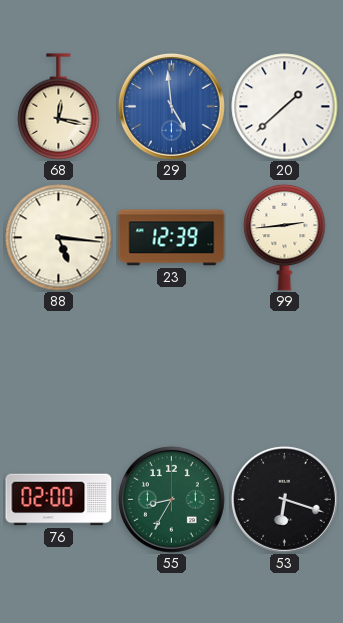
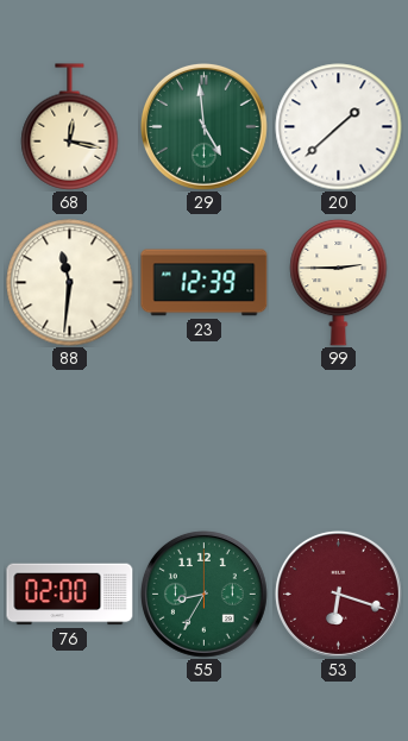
29 dial: blue -> green
88: 5:16 -> 11:31
99: 2:44 -> 2:45
53 dial: black -> burgundy
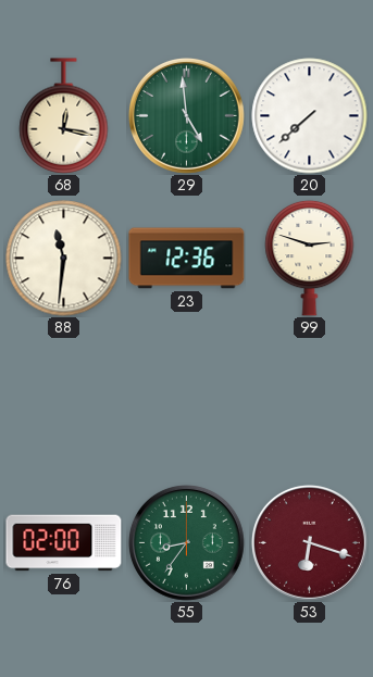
20: 1:38 -> 7:38
23: 12:39 -> 12:36
99: 2:45 -> 2:48
55: 8:35 -> 8:36
